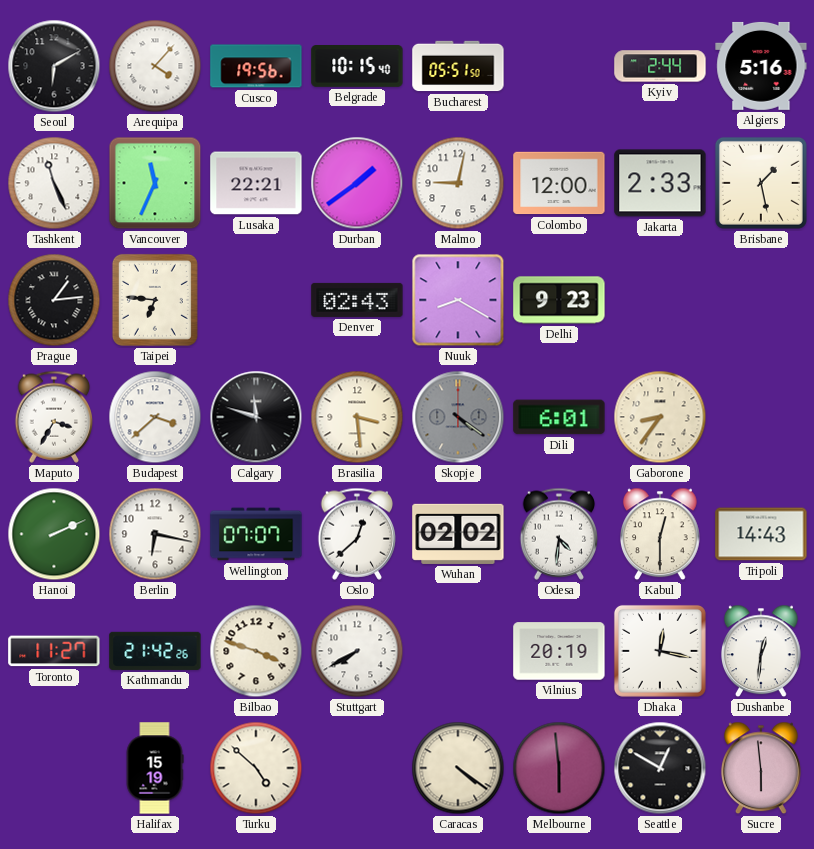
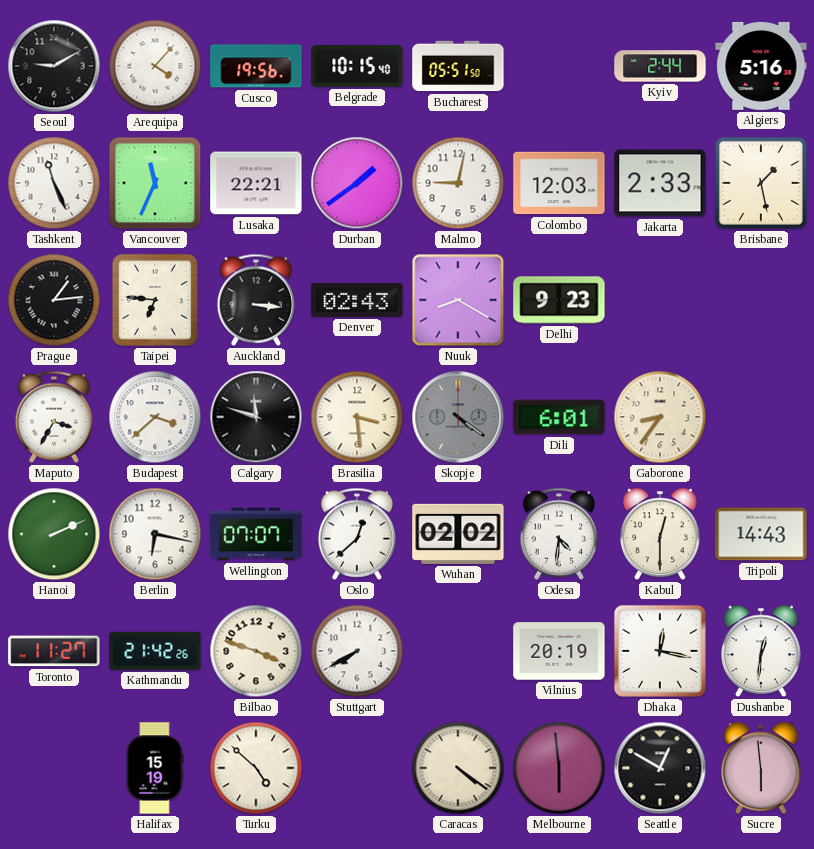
Seoul: 6:10 -> 9:10
Colombo: 12:00 -> 12:03
Auckland: none -> 3:16
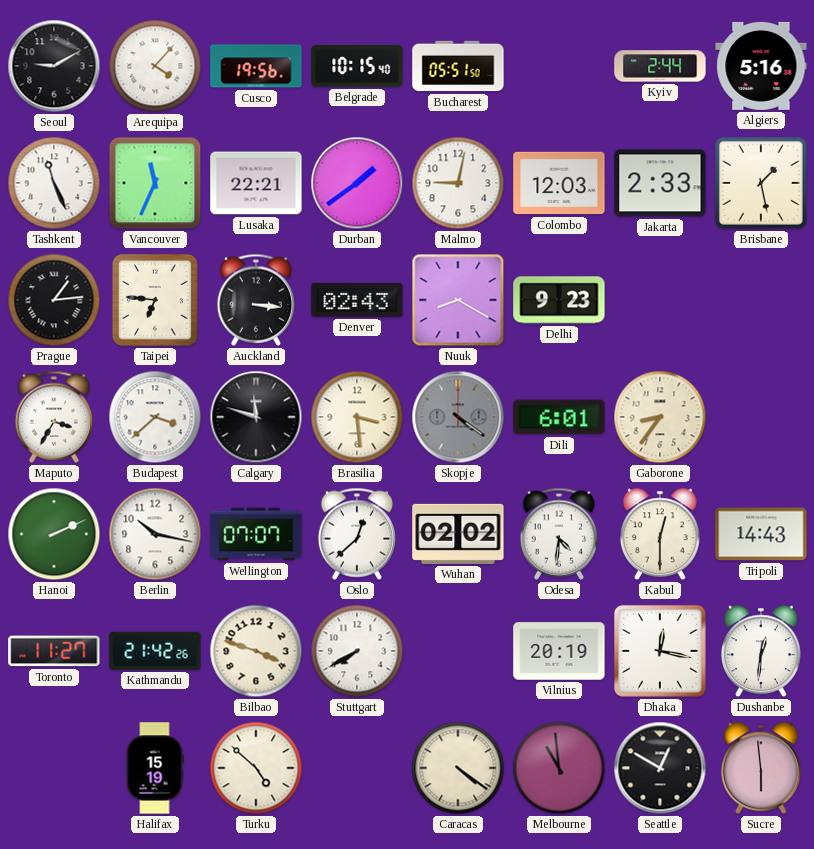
Berlin: 6:17 -> 10:17
Melbourne: 5:59 -> 10:59
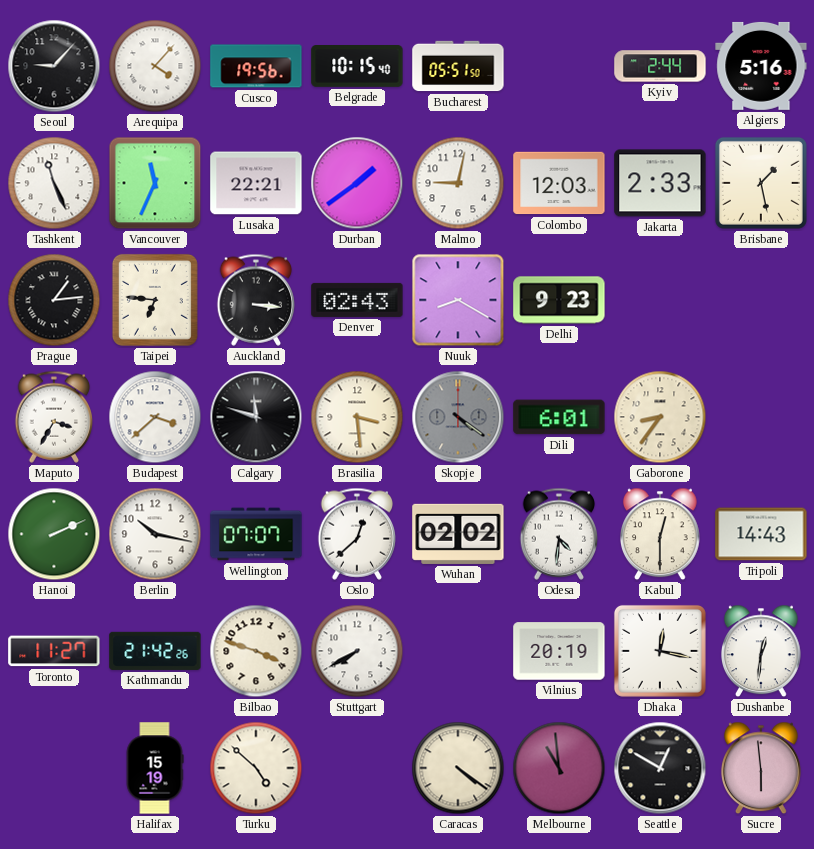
Seoul: 9:10 -> 9:07
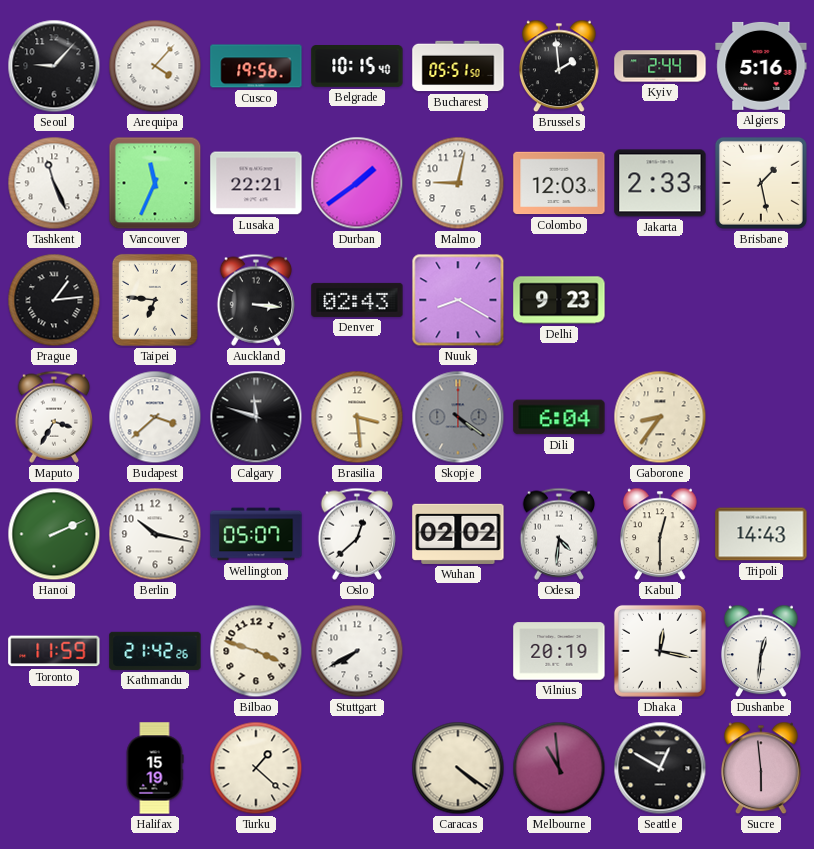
Brussels: none -> 1:59
Dili: 6:01 -> 6:04
Wellington: 07:07 -> 05:07
Toronto: 11:27 -> 11:59
Turku: 4:52 -> 1:22
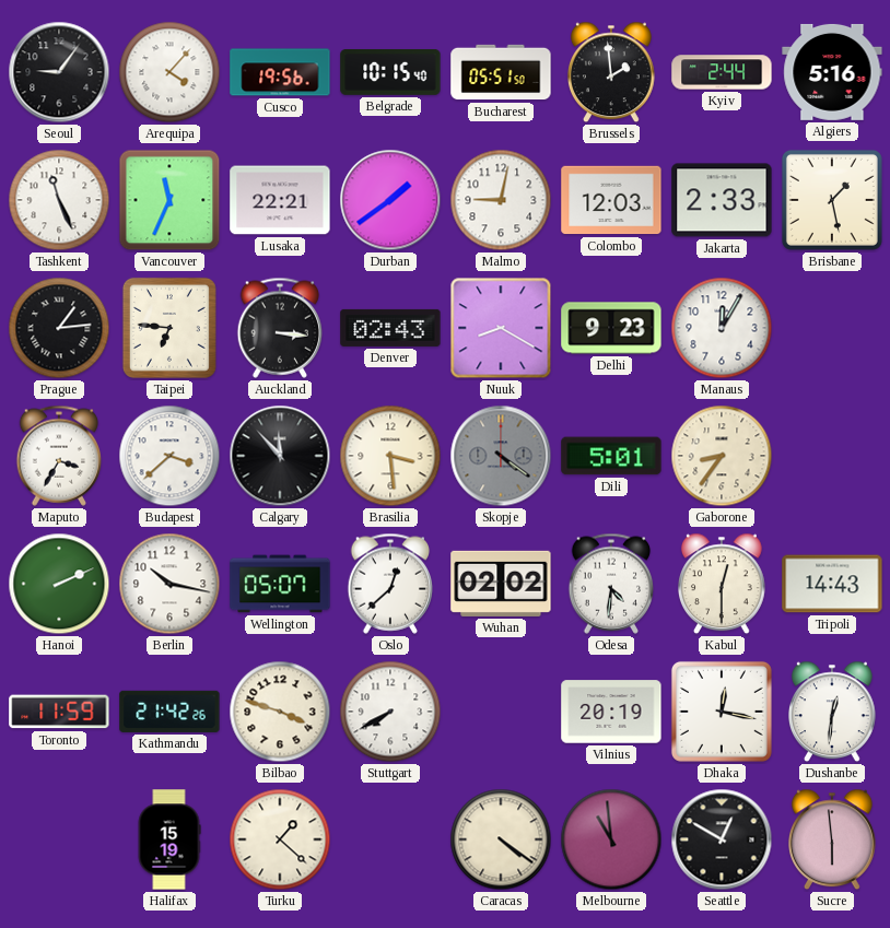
Seoul: 9:07 -> 9:06
Manaus: none -> 12:05
Calgary: 11:48 -> 11:53
Dili: 6:04 -> 5:01
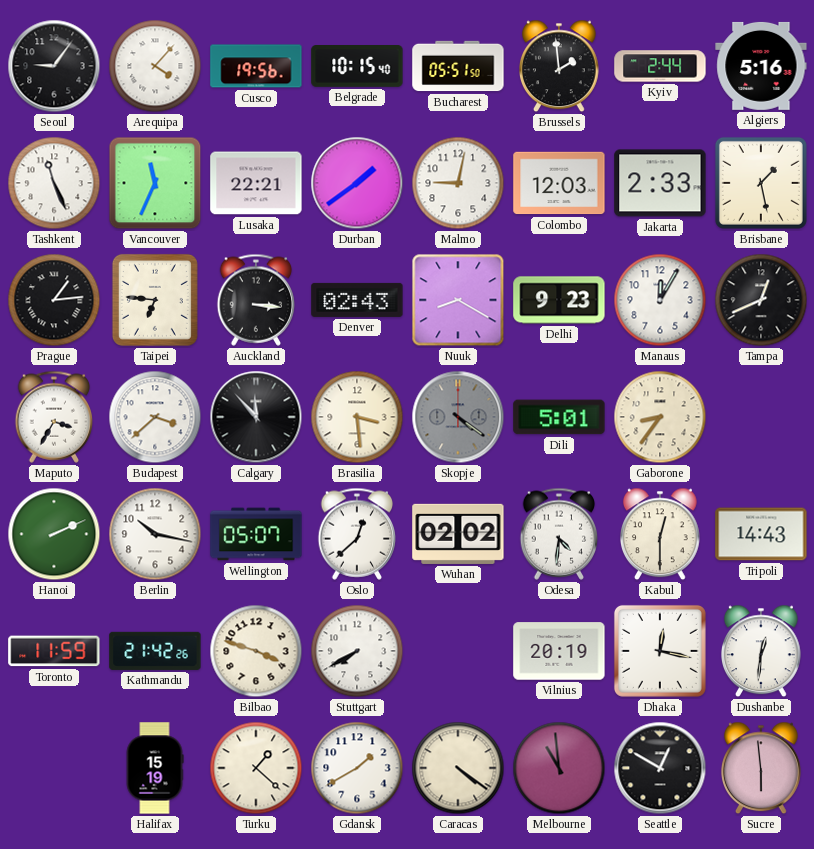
Tampa: none -> 12:41
Gdansk: none -> 1:40
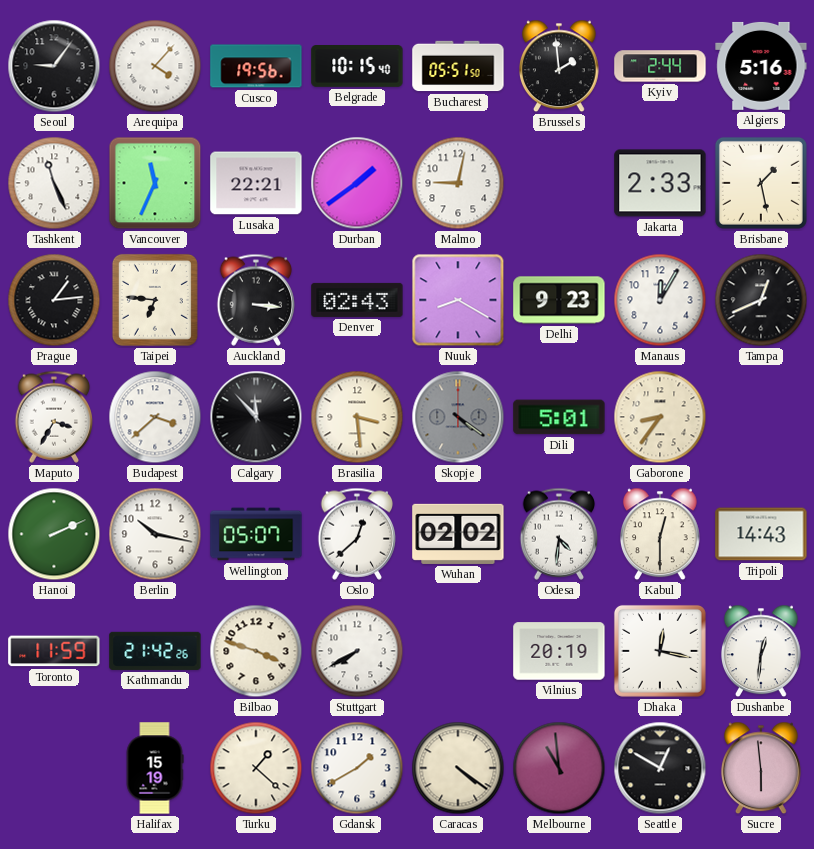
Colombo: 12:03 -> none
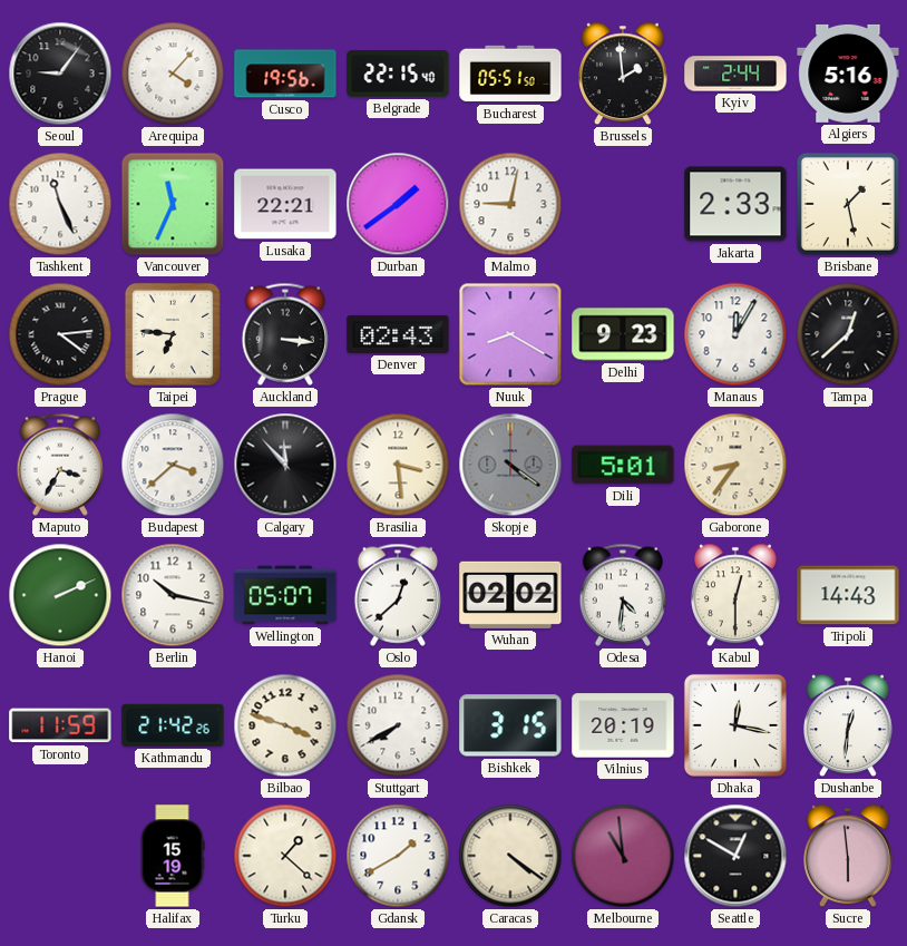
Belgrade: 10:15 -> 22:15
Prague: 1:14 -> 4:14
Tampa: 12:41 -> 12:38
Bishkek: none -> 3:15
